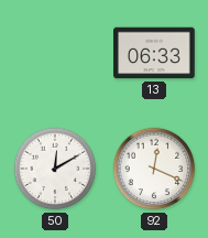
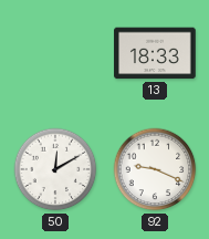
13: 06:33 -> 18:33
92: 12:19 -> 9:19
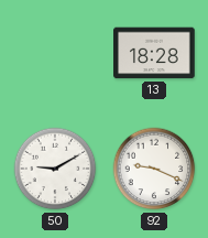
13: 18:33 -> 18:28
50: 12:10 -> 9:10
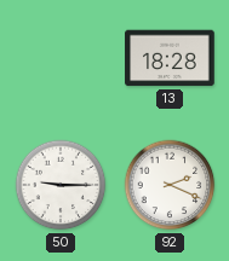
50: 9:10 -> 9:15
92: 9:19 -> 2:19
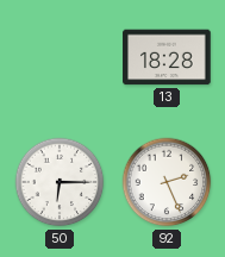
50: 9:15 -> 6:15
92: 2:19 -> 2:26
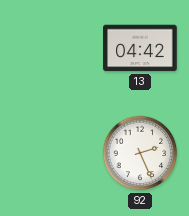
13: 18:28 -> 04:42
50: 6:15 -> none
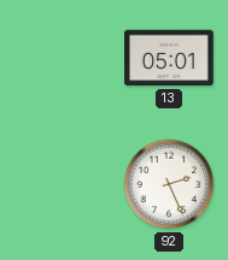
13: 04:42 -> 05:01
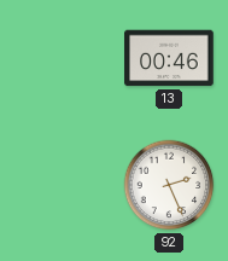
13: 05:01 -> 00:46
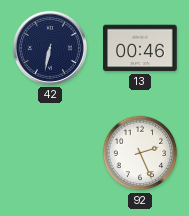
42: none -> 6:32
